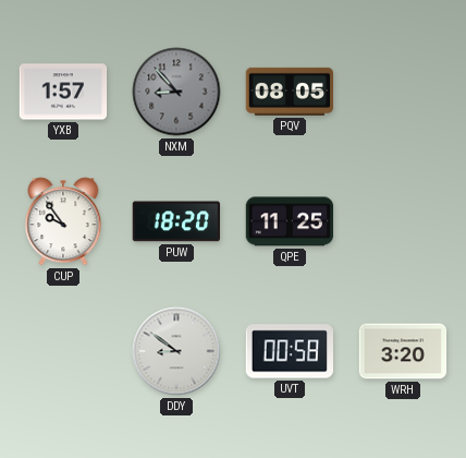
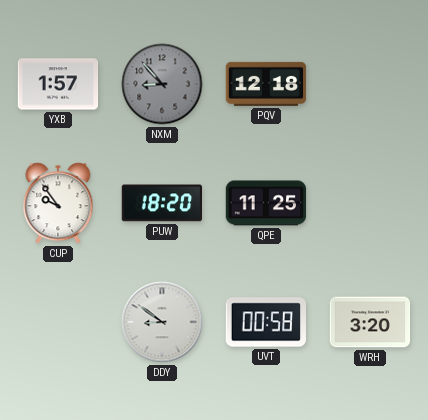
PQV: 08:05 -> 12:18
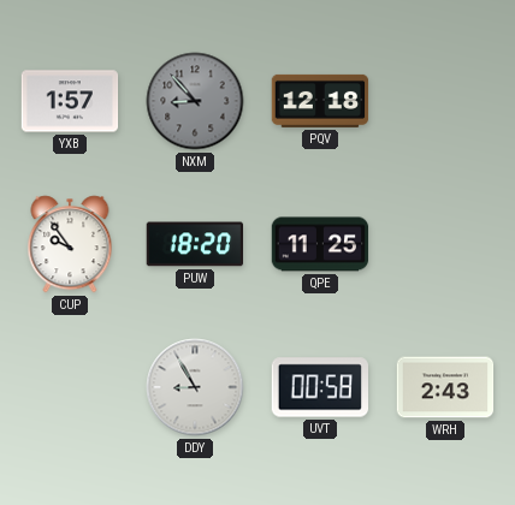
DDY: 8:51 -> 8:55
WRH: 3:20 -> 2:43
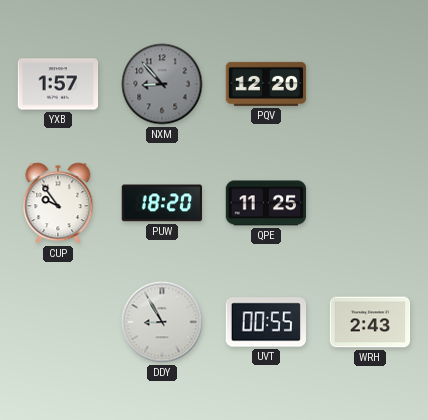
PQV: 12:18 -> 12:20
UVT: 00:58 -> 00:55
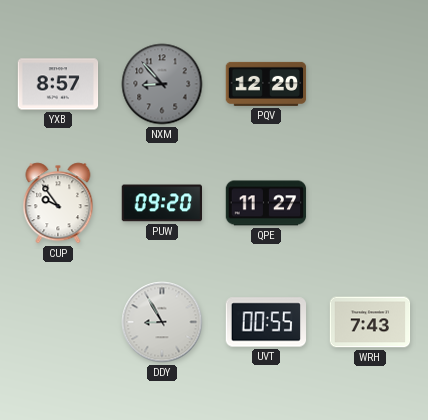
YXB: 1:57 -> 8:57
PUW: 18:20 -> 09:20
QPE: 11:25 -> 11:27
WRH: 2:43 -> 7:43
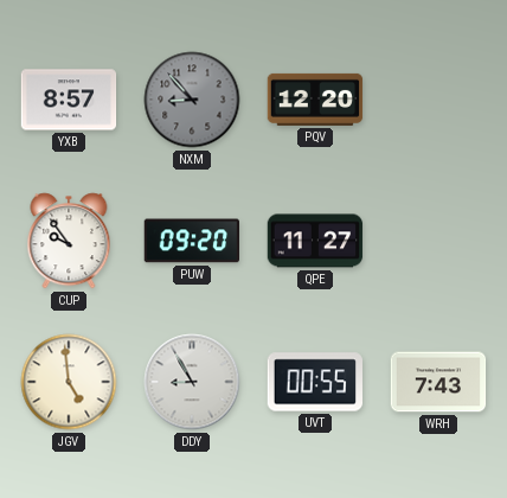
JGV: none -> 4:59
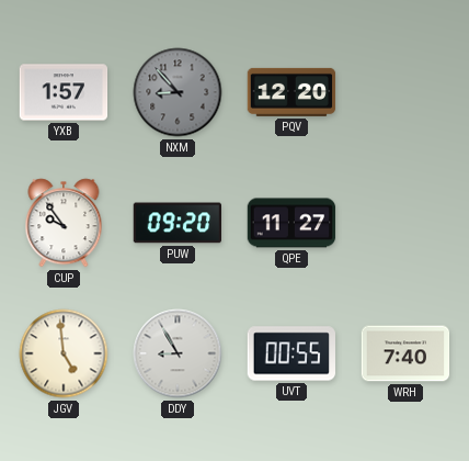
YXB: 8:57 -> 1:57
WRH: 7:43 -> 7:40
